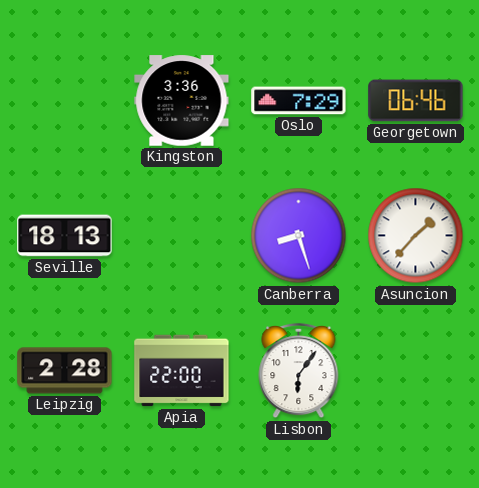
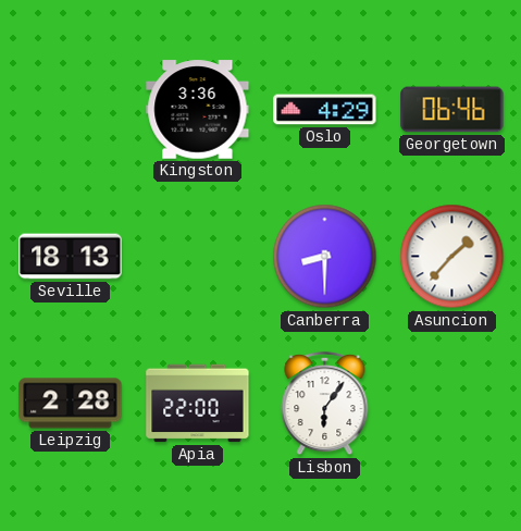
Oslo: 7:29 -> 4:29
Canberra: 8:27 -> 8:30
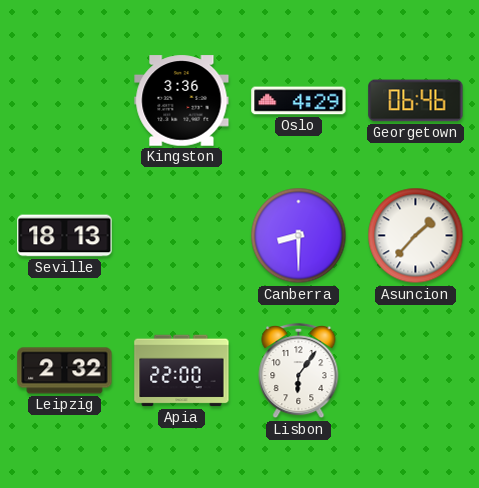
Leipzig: 2:28 -> 2:32
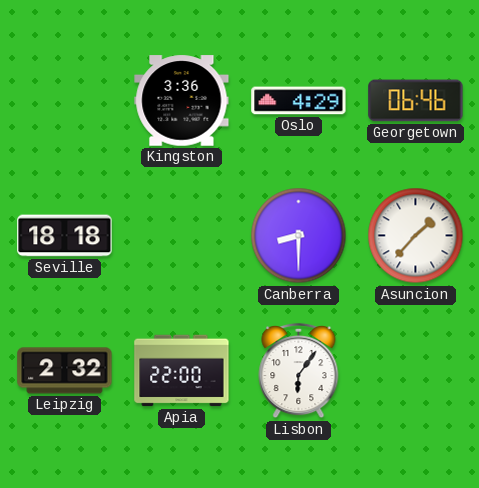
Seville: 18:13 -> 18:18
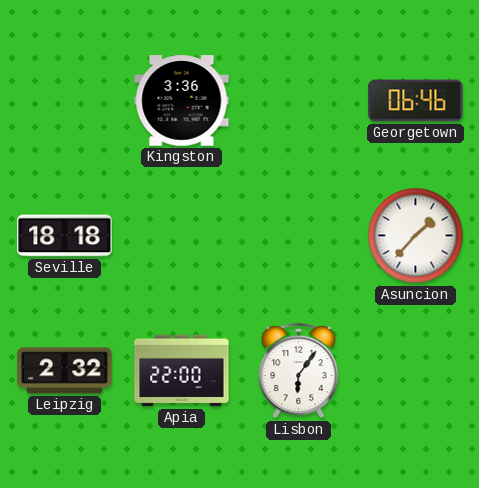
Oslo: 4:29 -> none
Canberra: 8:30 -> none
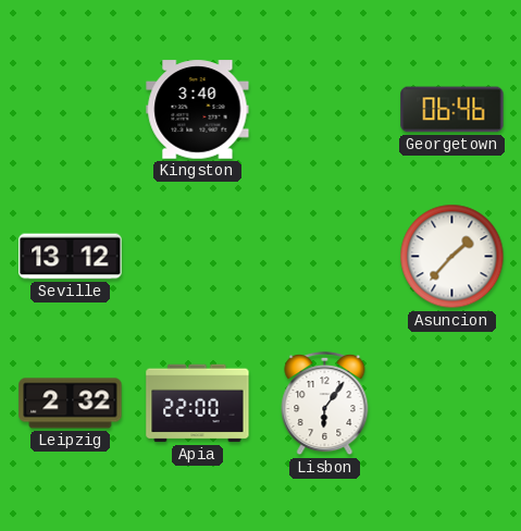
Kingston: 3:36 -> 3:40
Seville: 18:18 -> 13:12
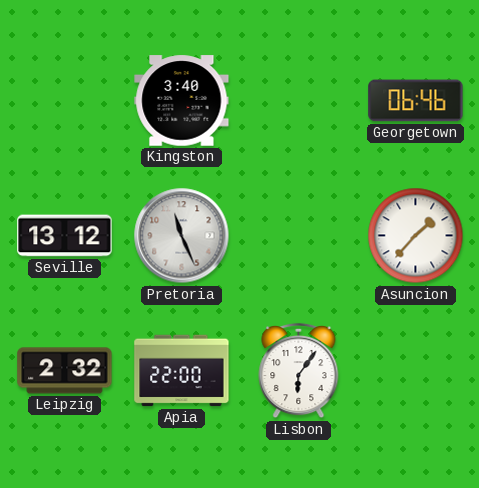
Pretoria: none -> 11:26
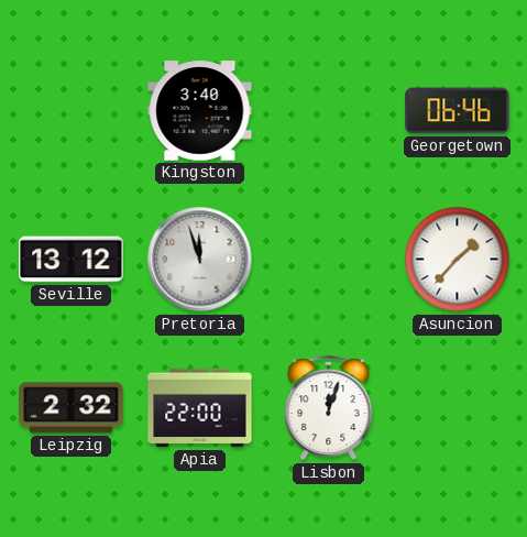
Pretoria: 11:26 -> 11:57
Lisbon: 6:06 -> 12:03
